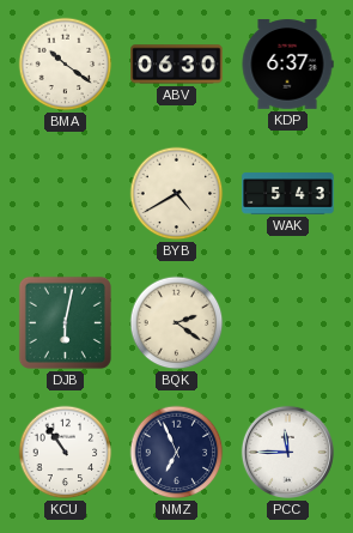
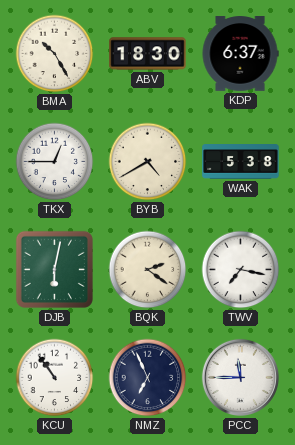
BMA: 10:21 -> 10:25
ABV: 06:30 -> 18:30
TKX: none -> 12:45
WAK: 5:43 -> 5:38
TWV: none -> 7:17
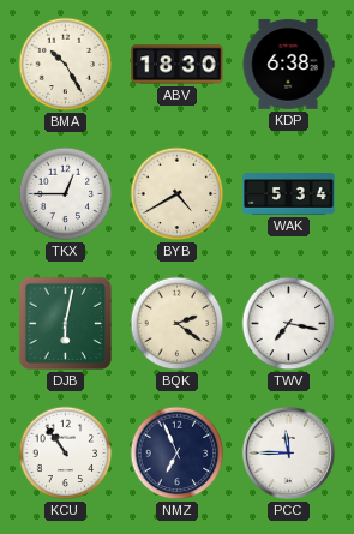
KDP: 6:37 -> 6:38
WAK: 5:38 -> 5:34
